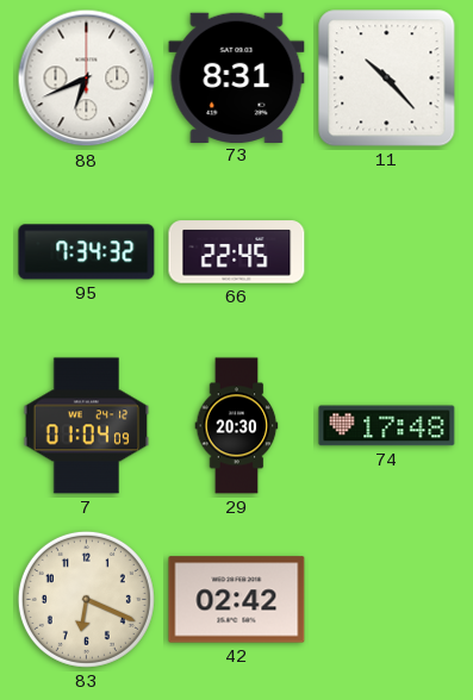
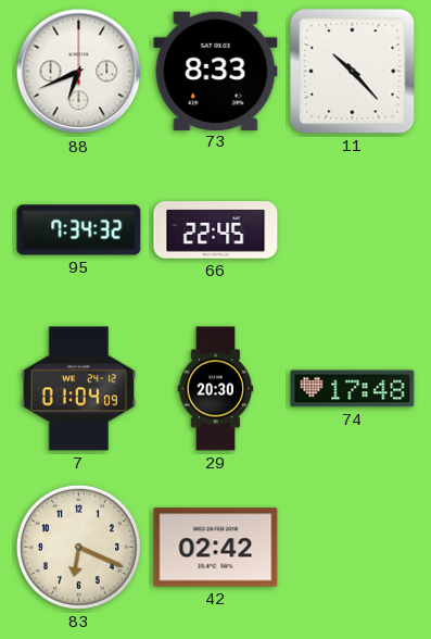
73: 8:31 -> 8:33
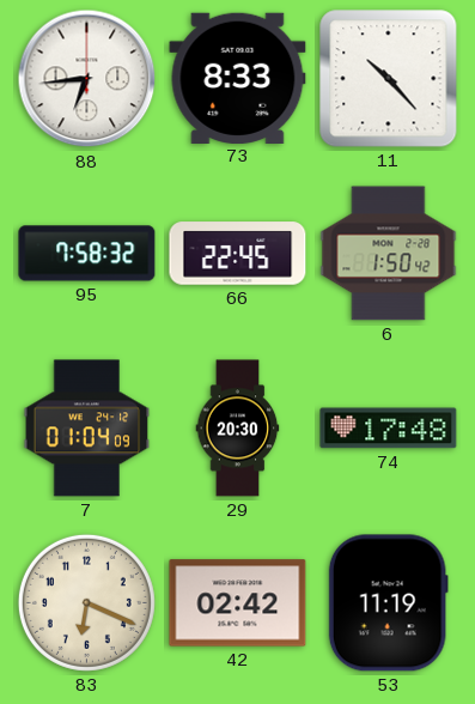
88: 6:41 -> 6:44
95: 7:34 -> 7:58
6: none -> 1:50
53: none -> 11:19
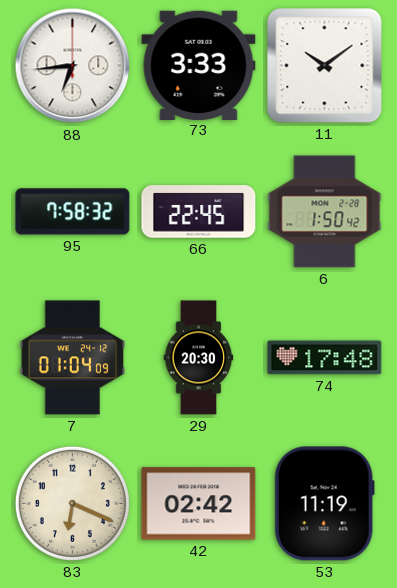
73: 8:33 -> 3:33
11: 10:23 -> 10:09
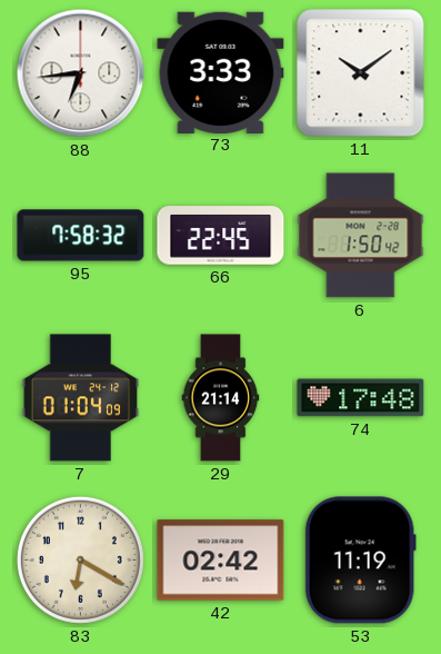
29: 20:30 -> 21:14
83: 6:19 -> 6:20
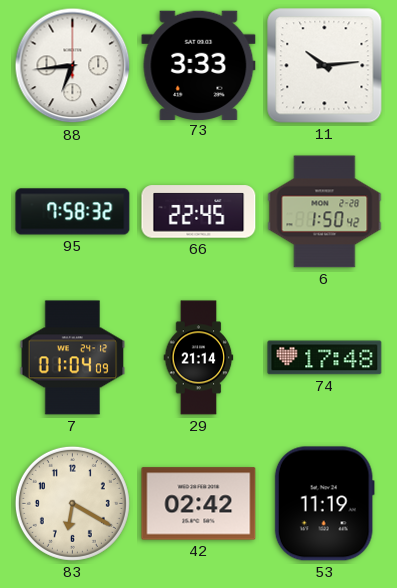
11: 10:09 -> 10:14
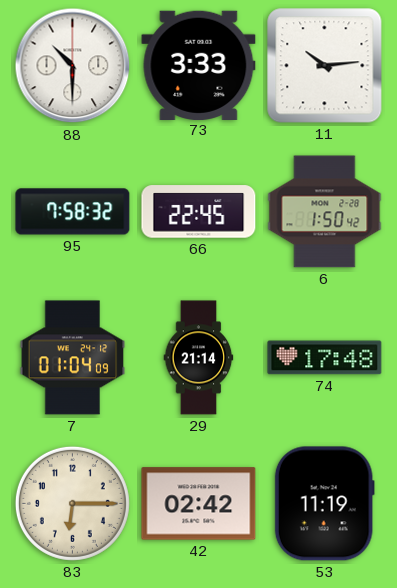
88: 6:44 -> 10:30
83: 6:20 -> 6:15
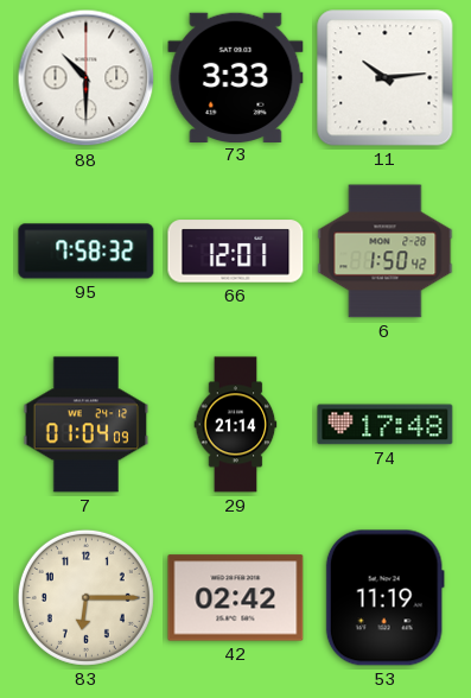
66: 22:45 -> 12:01
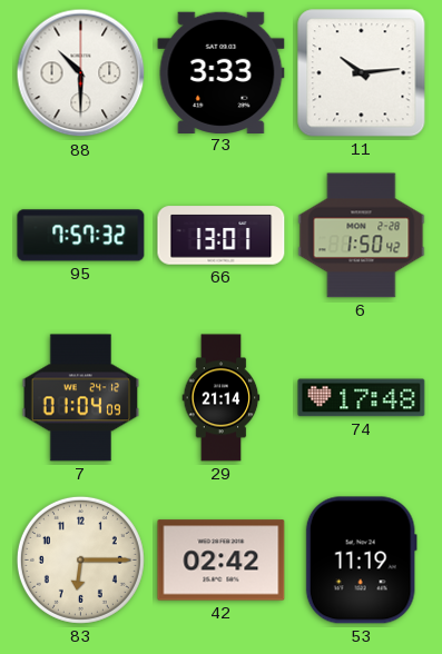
95: 7:58 -> 7:57
66: 12:01 -> 13:01
